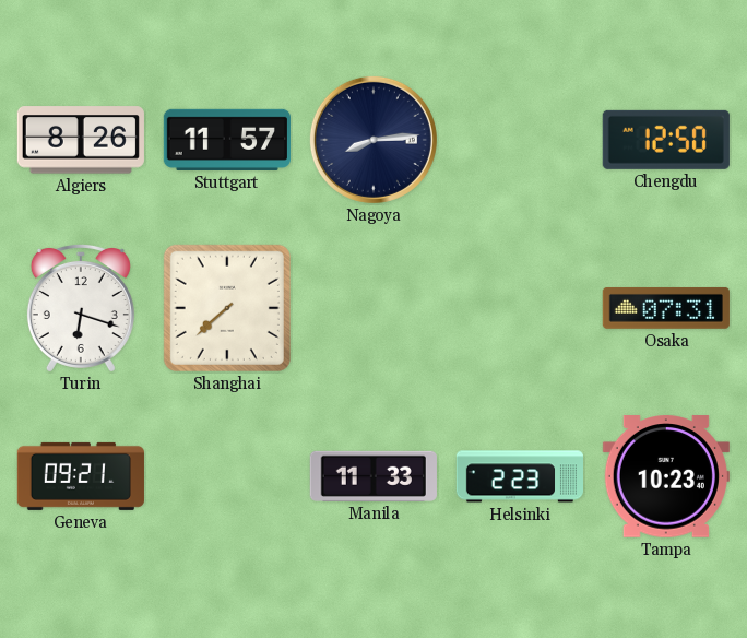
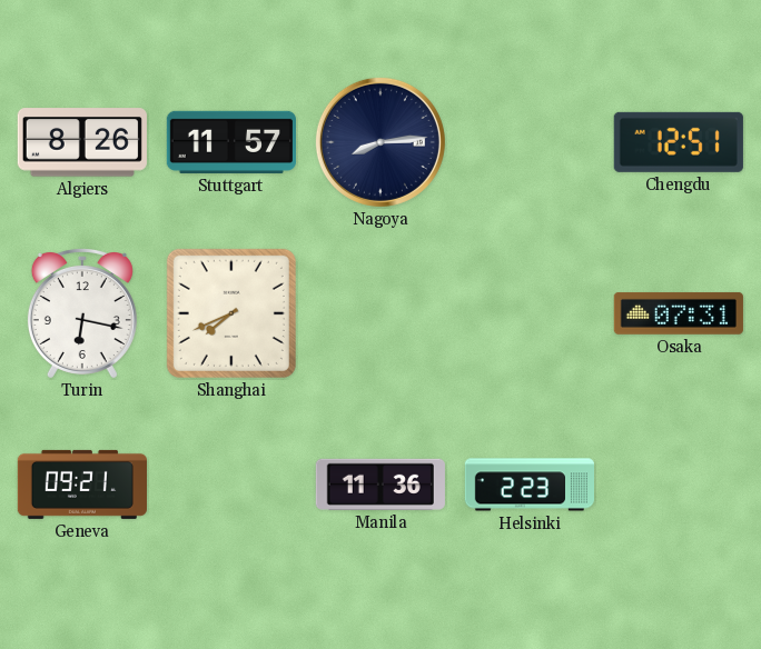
Chengdu: 12:50 -> 12:51
Turin: 6:18 -> 6:17
Shanghai: 7:38 -> 7:41
Manila: 11:33 -> 11:36
Tampa: 10:23 -> none
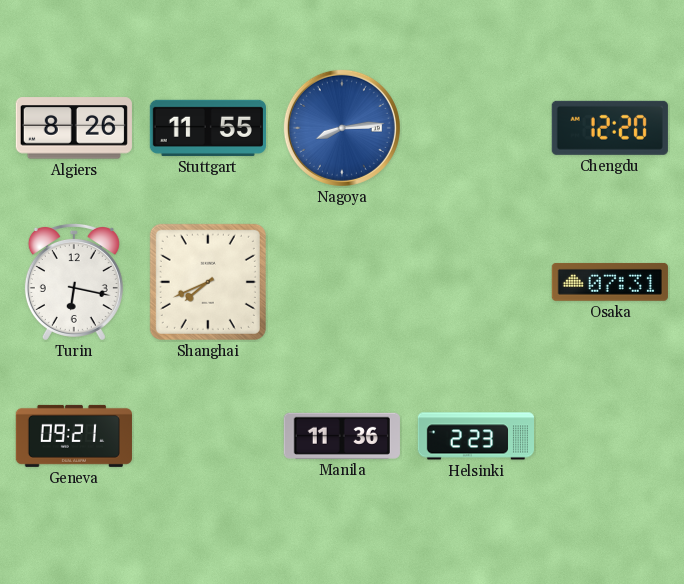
Stuttgart: 11:57 -> 11:55
Nagoya dial: navy -> blue
Chengdu: 12:51 -> 12:20
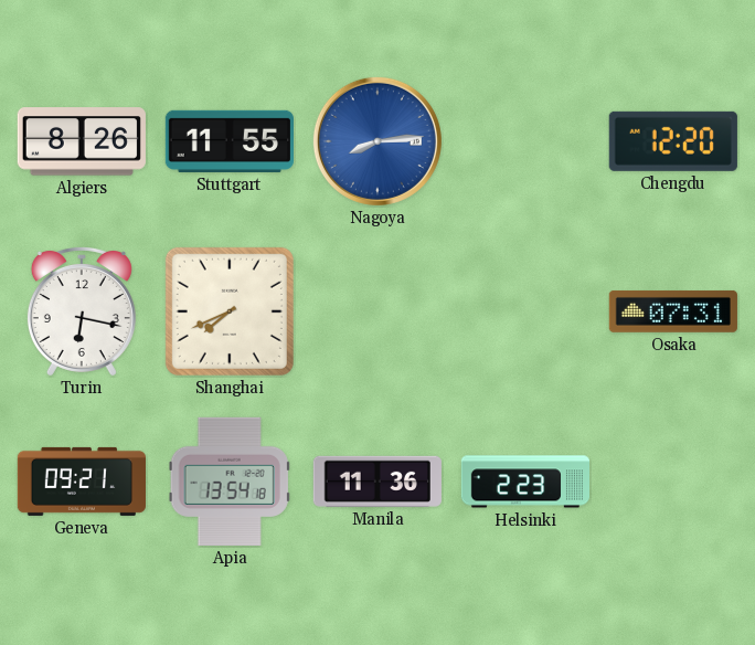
Apia: none -> 13:54
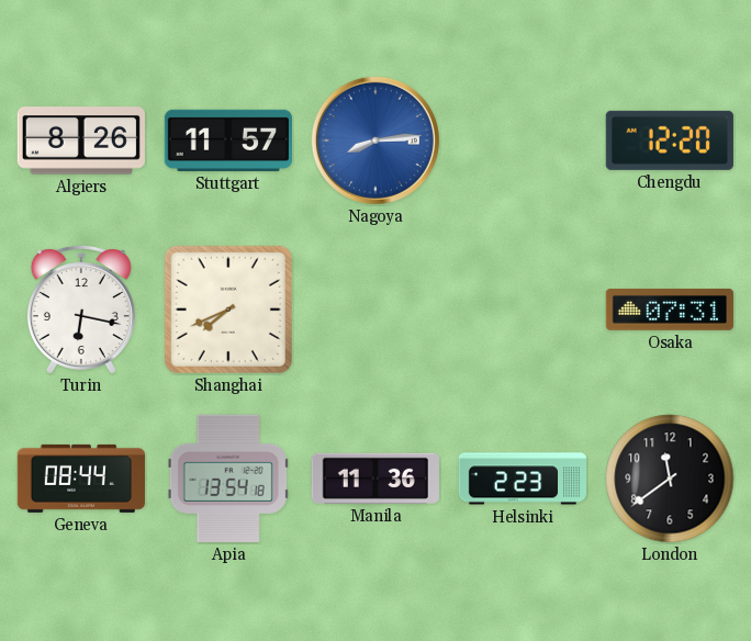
Stuttgart: 11:55 -> 11:57
Geneva: 09:21 -> 08:44
London: none -> 11:39
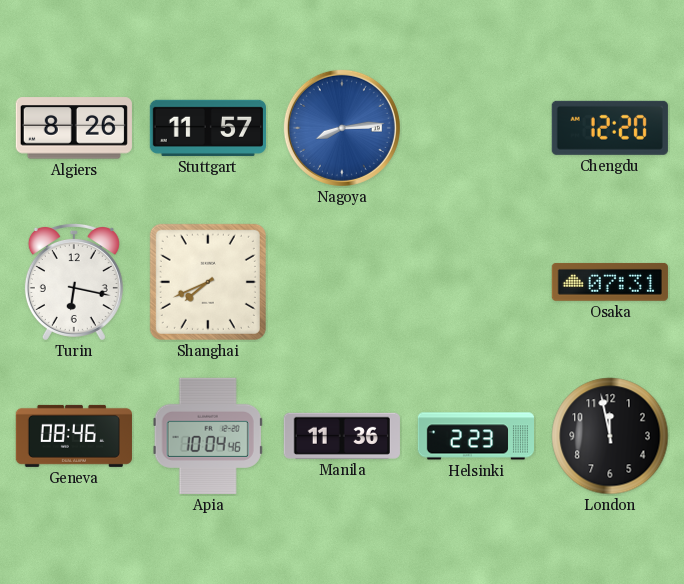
Geneva: 08:44 -> 08:46
Apia: 13:54 -> 10:04
London: 11:39 -> 11:58
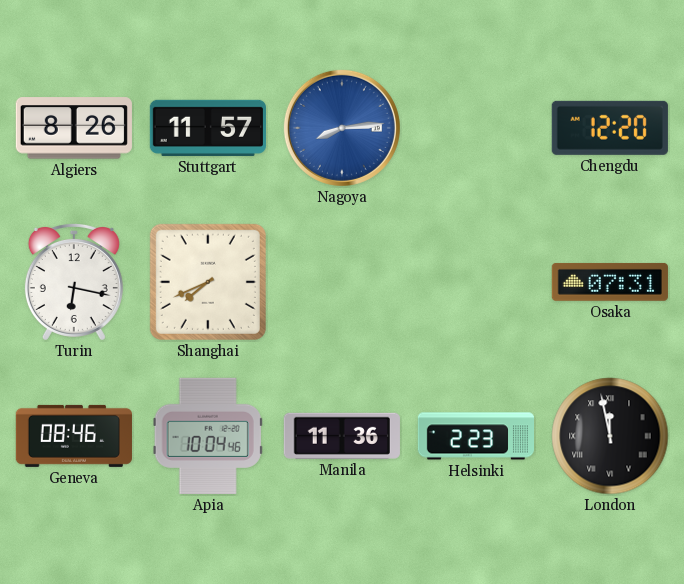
London numerals: Arabic -> Roman
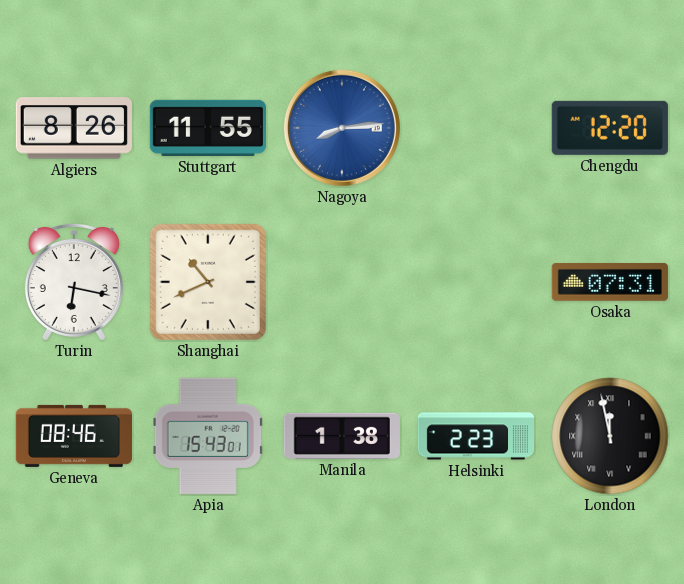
Stuttgart: 11:57 -> 11:55
Shanghai: 7:41 -> 10:41
Apia: 10:04 -> 15:43
Manila: 11:36 -> 1:38
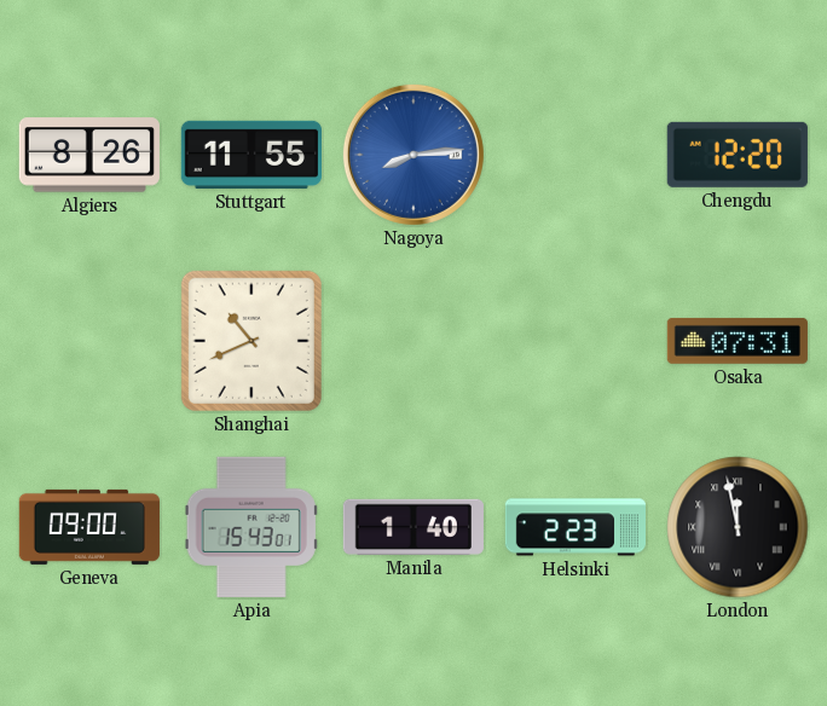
Turin: 6:17 -> none
Geneva: 08:46 -> 09:00
Manila: 1:38 -> 1:40
